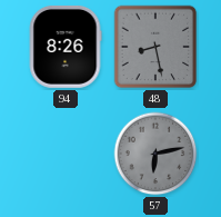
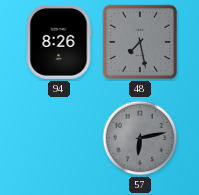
48: 8:28 -> 7:28
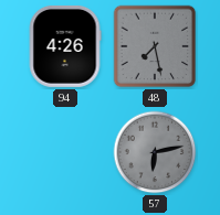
94: 8:26 -> 4:26
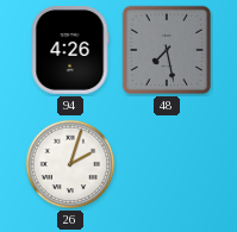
26: none -> 2:03
57: 6:13 -> none
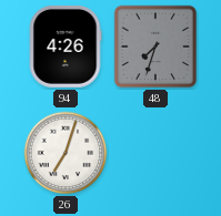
48: 7:28 -> 7:33
26: 2:03 -> 7:03
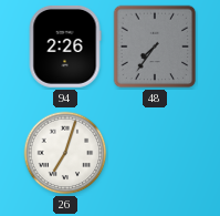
94: 4:26 -> 2:26
48: 7:33 -> 7:36
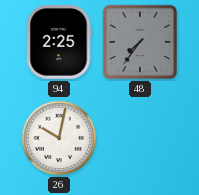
94: 2:26 -> 2:25
26: 7:03 -> 10:02
